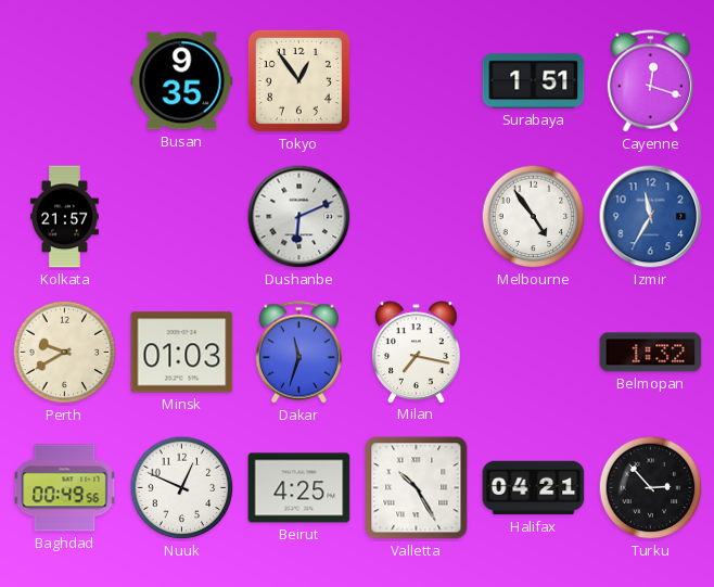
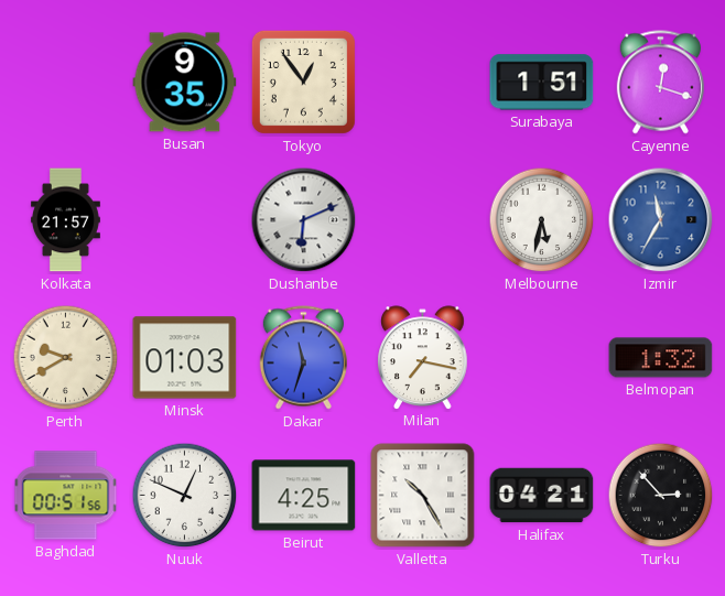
Melbourne: 4:54 -> 5:32
Baghdad: 00:49 -> 00:51
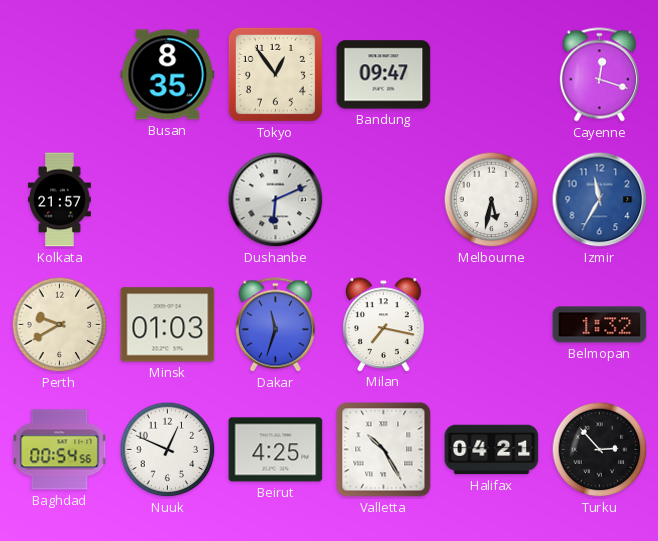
Busan: 9:35 -> 8:35
Bandung: none -> 09:47
Surabaya: 1:51 -> none
Baghdad: 00:51 -> 00:54
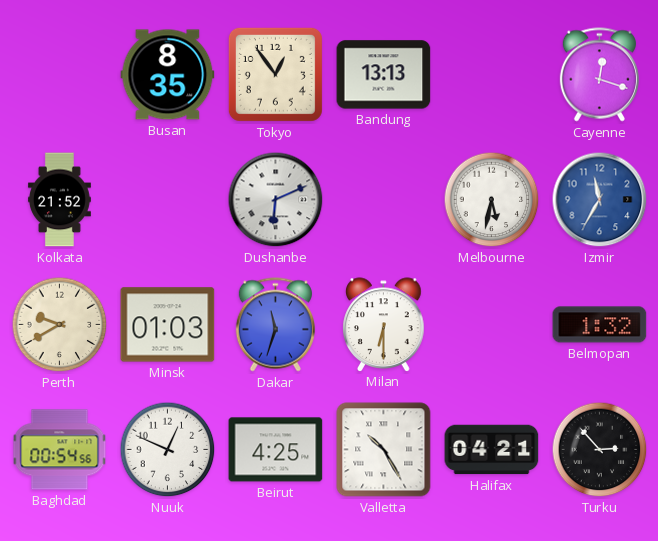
Bandung: 09:47 -> 13:13
Kolkata: 21:57 -> 21:52
Milan: 7:17 -> 6:30
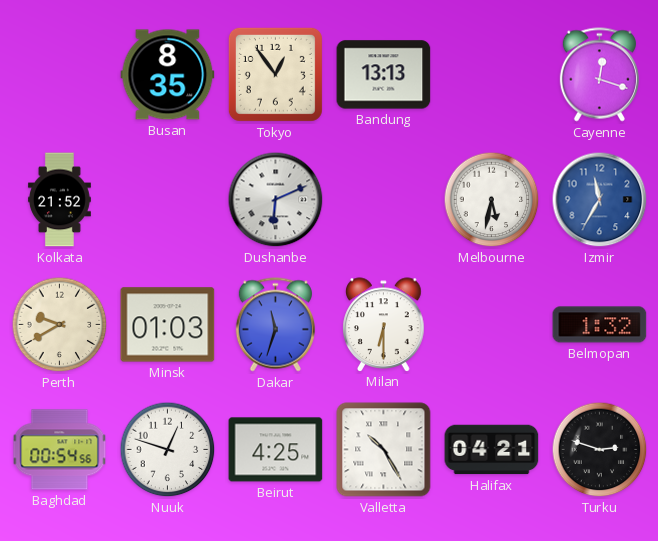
Nuuk: 12:49 -> 12:48
Turku: 2:53 -> 2:48
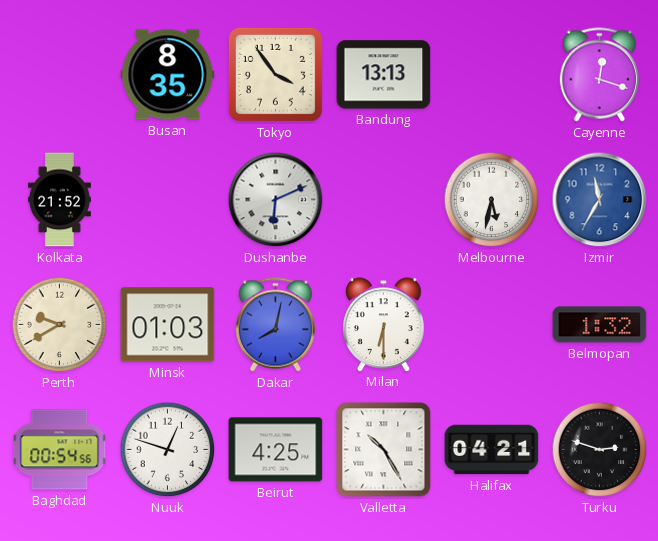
Tokyo: 12:54 -> 3:54
Dakar: 11:33 -> 8:02
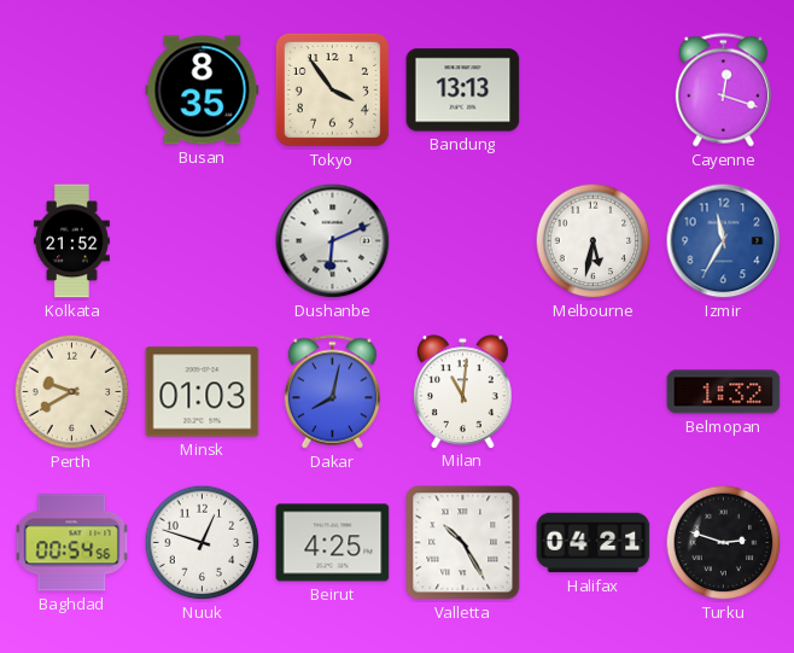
Milan: 6:30 -> 11:01
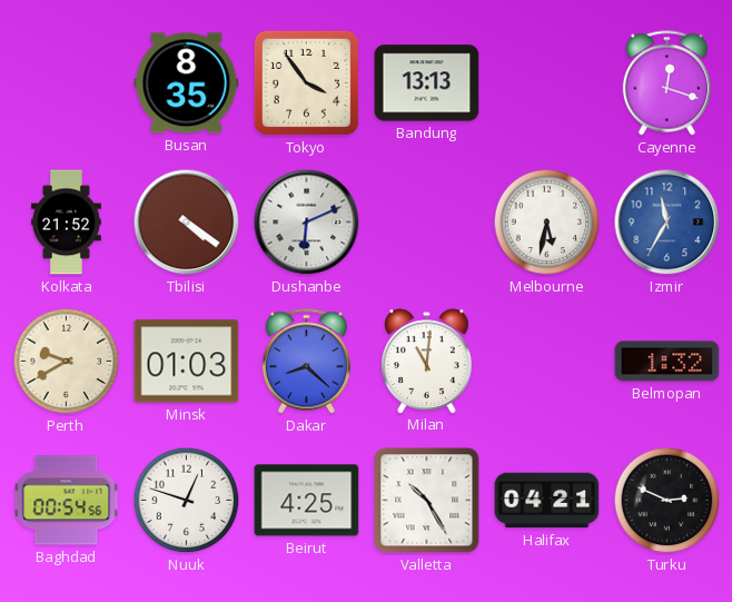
Tbilisi: none -> 4:21
Dakar: 8:02 -> 8:22
Turku: 2:48 -> 2:49
